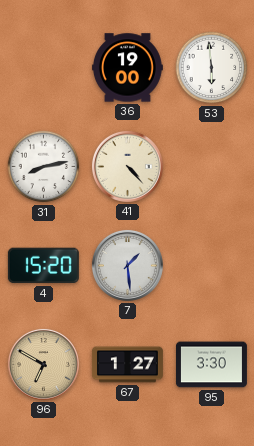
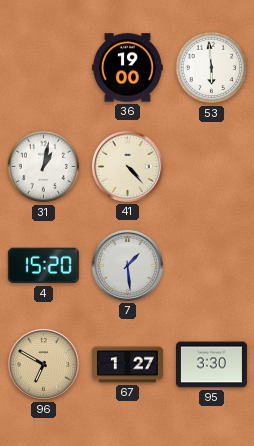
31: 8:13 -> 1:02
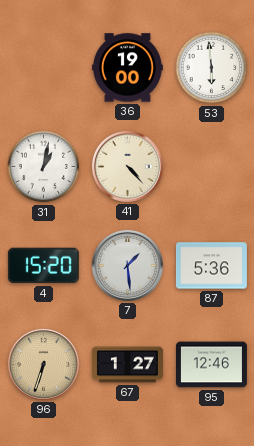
87: none -> 5:36
96: 6:50 -> 6:33
95: 3:30 -> 12:46
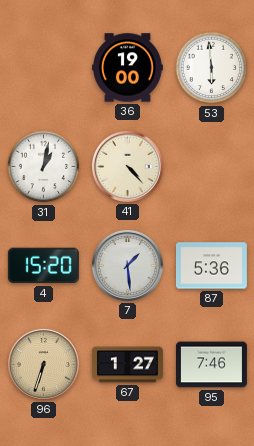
95: 12:46 -> 7:46
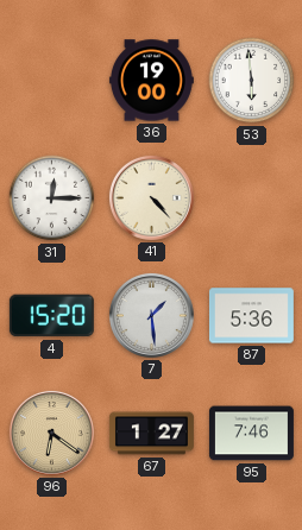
31: 1:02 -> 12:15
96: 6:33 -> 6:21
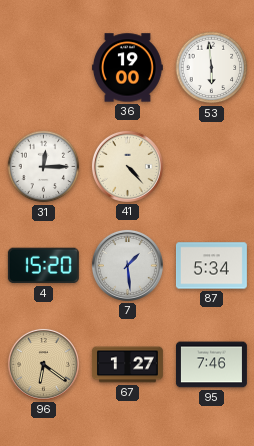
87: 5:36 -> 5:34
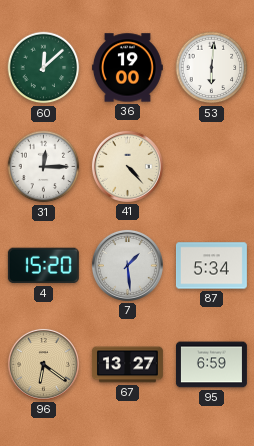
60: none -> 12:08
53: 5:59 -> 6:01
67: 1:27 -> 13:27
95: 7:46 -> 6:59
